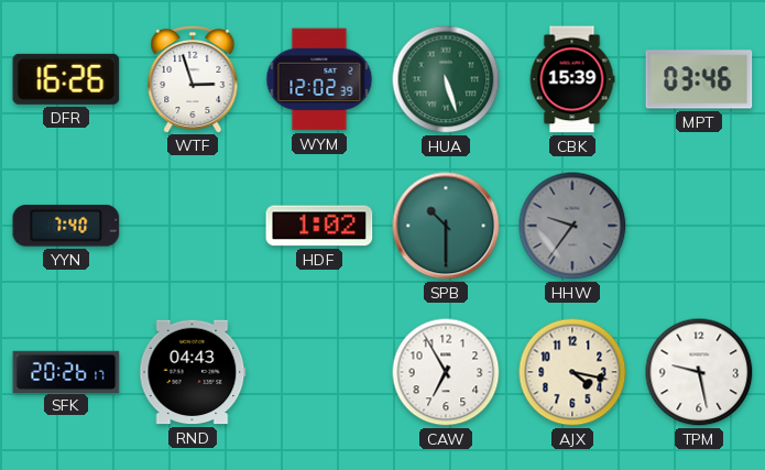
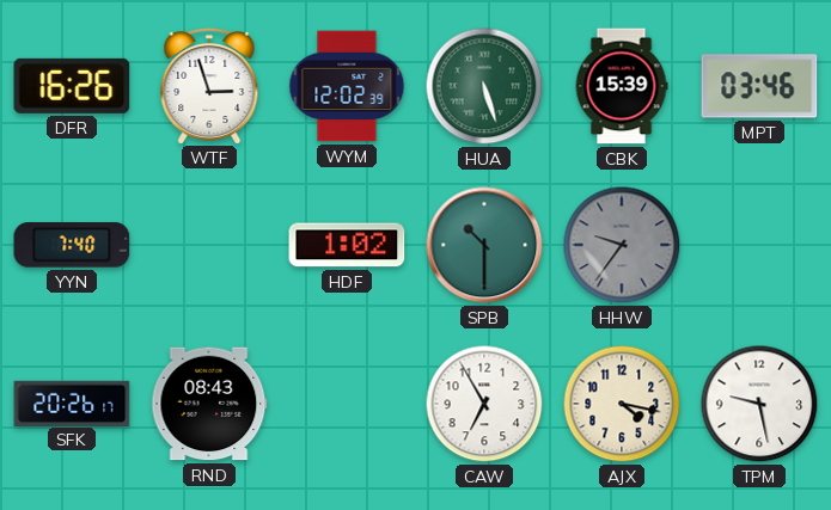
RND: 04:43 -> 08:43
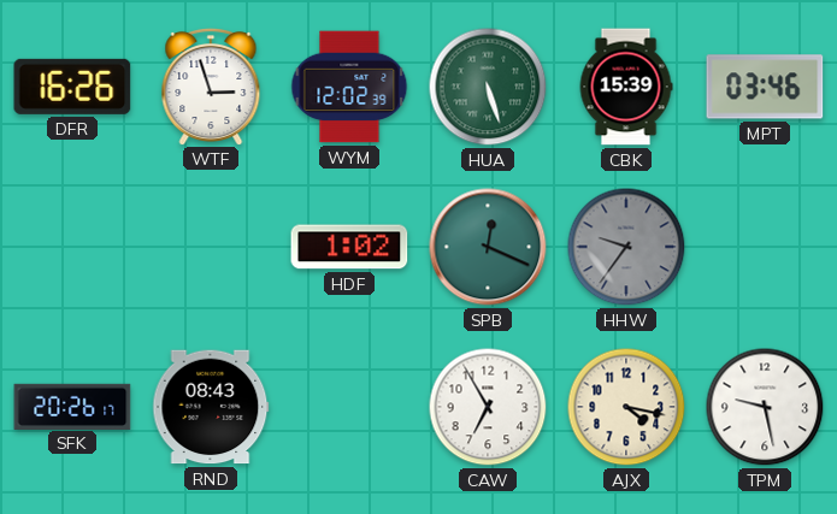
YYN: 7:40 -> none
SPB: 10:30 -> 12:19
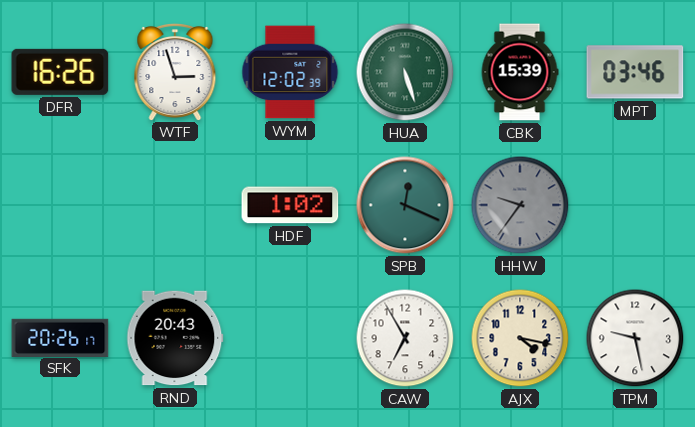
RND: 08:43 -> 20:43
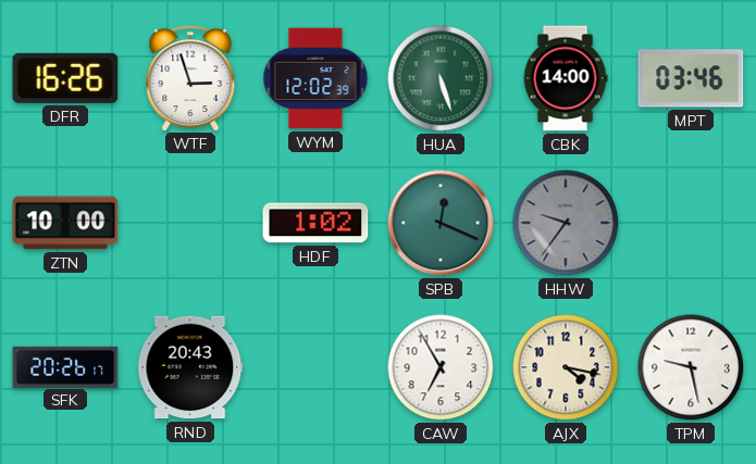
CBK: 15:39 -> 14:00
ZTN: none -> 10:00
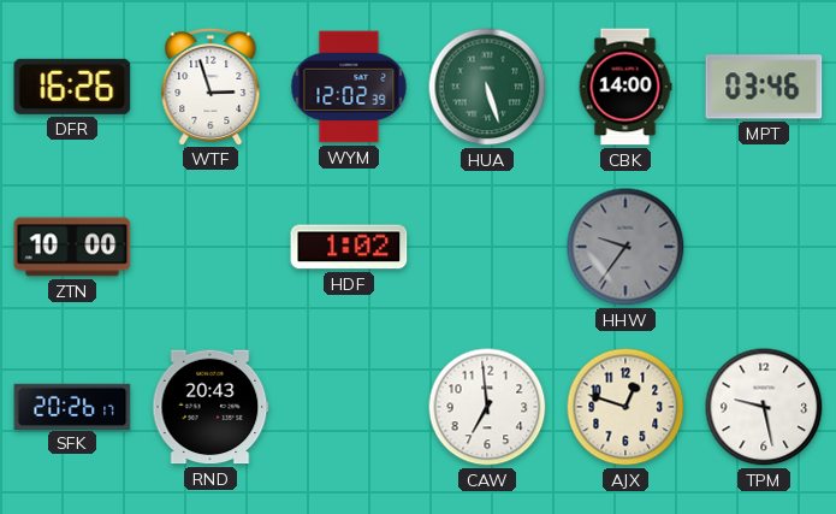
SPB: 12:19 -> none
CAW: 6:55 -> 6:59
AJX: 4:17 -> 12:48
